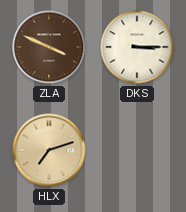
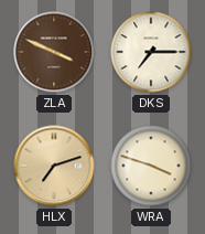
DKS: 3:15 -> 7:15
WRA: none -> 3:48
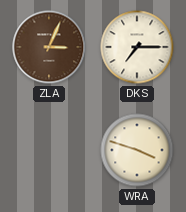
ZLA: 3:49 -> 3:04
HLX: 7:12 -> none
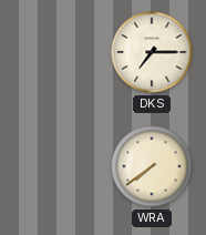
ZLA: 3:04 -> none
WRA: 3:48 -> 7:39
